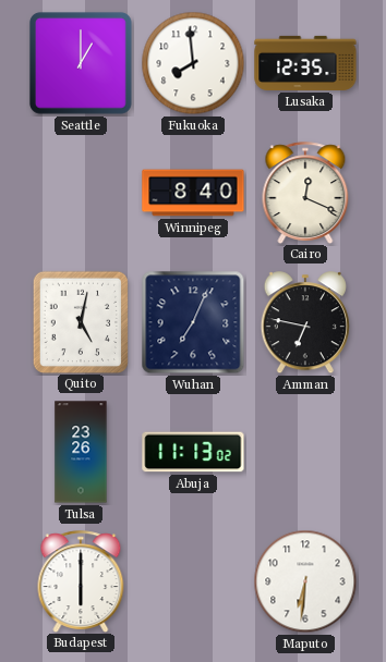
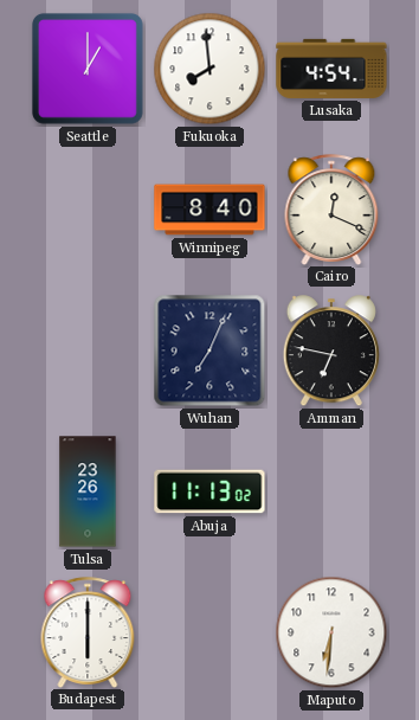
Lusaka: 12:35 -> 4:54
Quito: 5:02 -> none
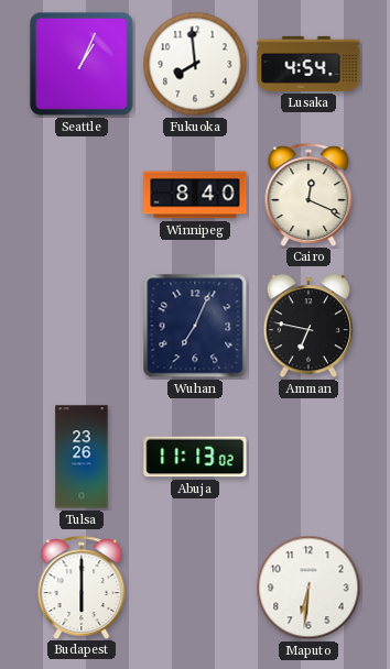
Seattle: 1:00 -> 1:04
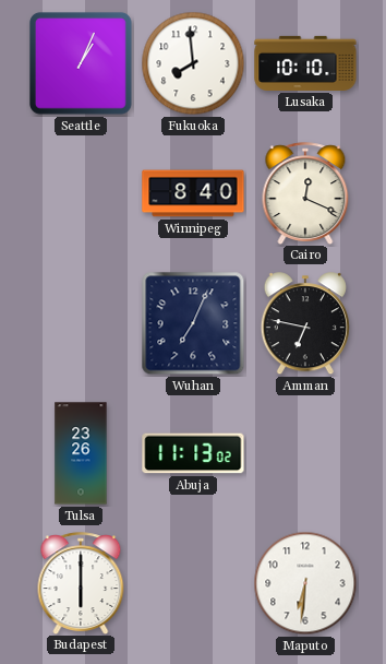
Lusaka: 4:54 -> 10:10
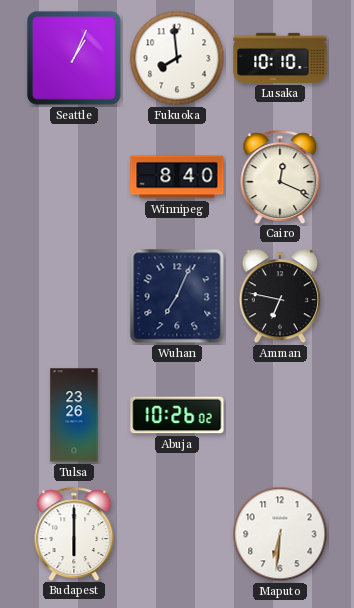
Abuja: 11:13 -> 10:26
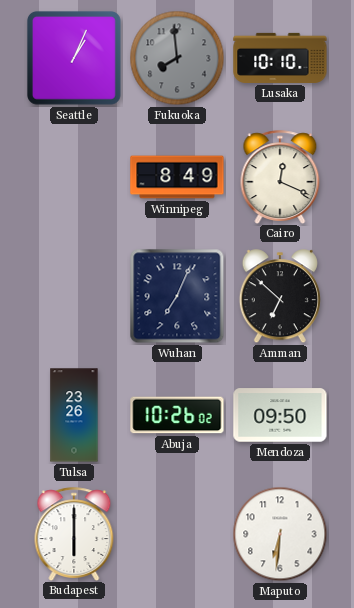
Fukuoka dial: white -> grey
Winnipeg: 8:40 -> 8:49
Amman: 6:47 -> 6:52
Mendoza: none -> 09:50
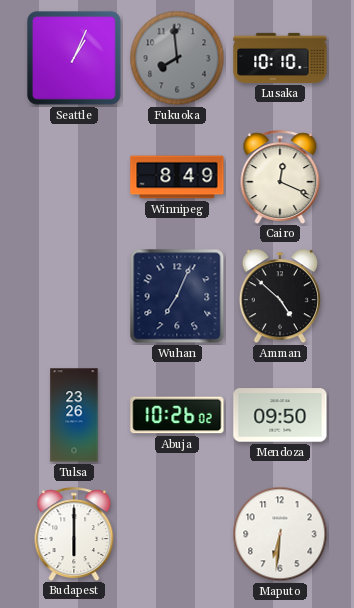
Amman: 6:52 -> 4:52
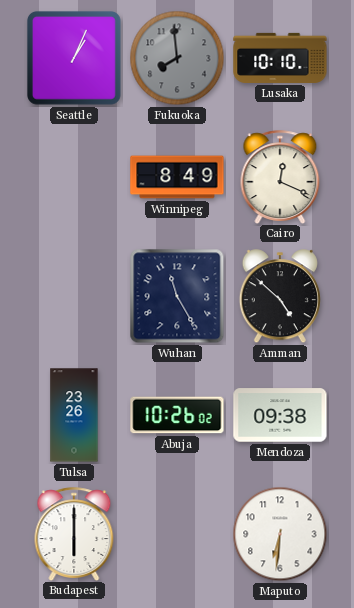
Wuhan: 7:04 -> 11:25
Mendoza: 09:50 -> 09:38
